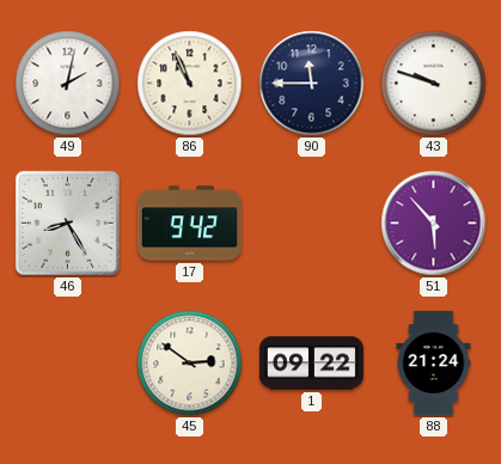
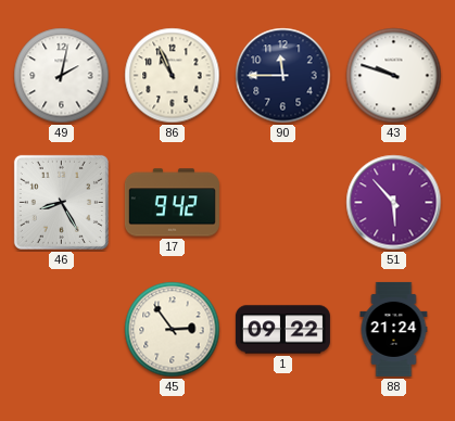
45: 2:51 -> 2:54
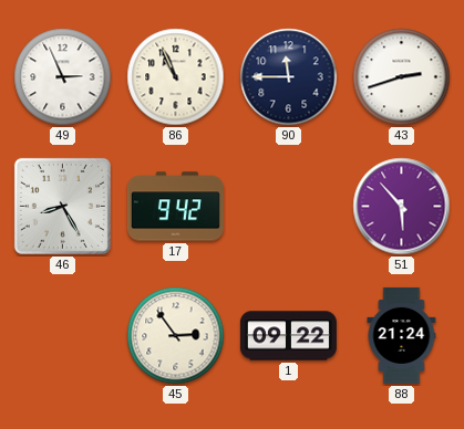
49: 2:02 -> 2:56
43: 9:48 -> 2:42
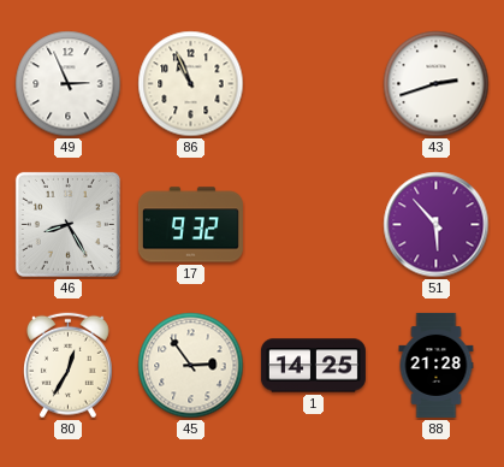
90: 11:45 -> none
17: 9:42 -> 9:32
80: none -> 12:35
1: 09:22 -> 14:25
88: 21:24 -> 21:28
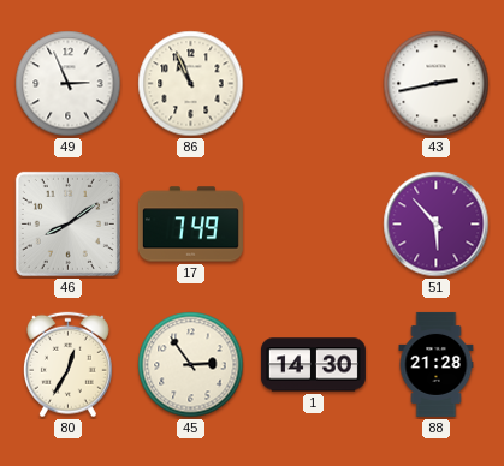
43: 2:42 -> 2:43
46: 8:25 -> 8:09
17: 9:32 -> 7:49
1: 14:25 -> 14:30
